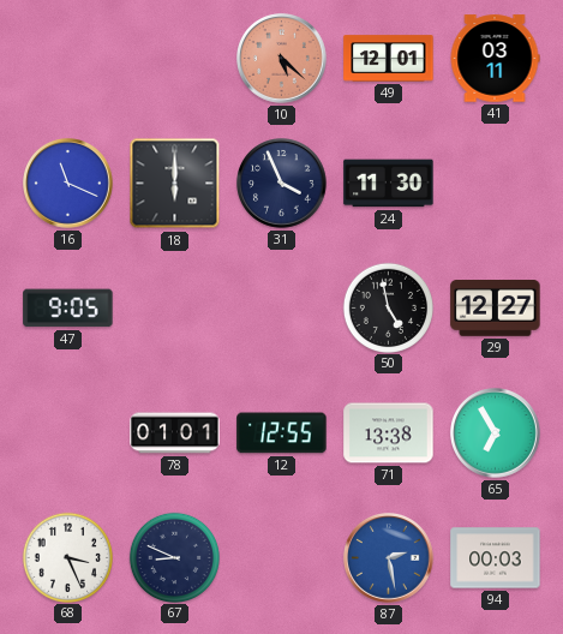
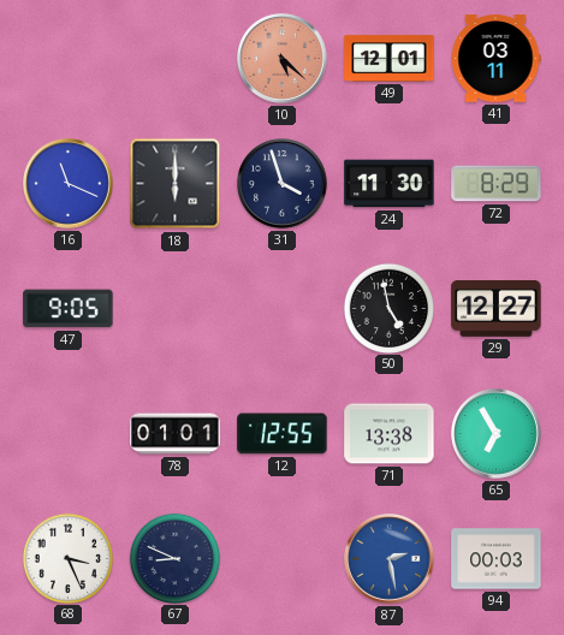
31: 3:56 -> 3:57
72: none -> 8:29
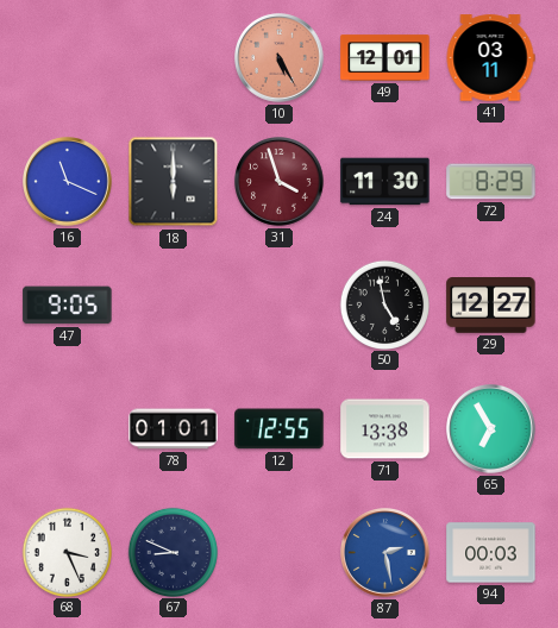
10: 5:22 -> 5:25
31 dial: navy -> burgundy
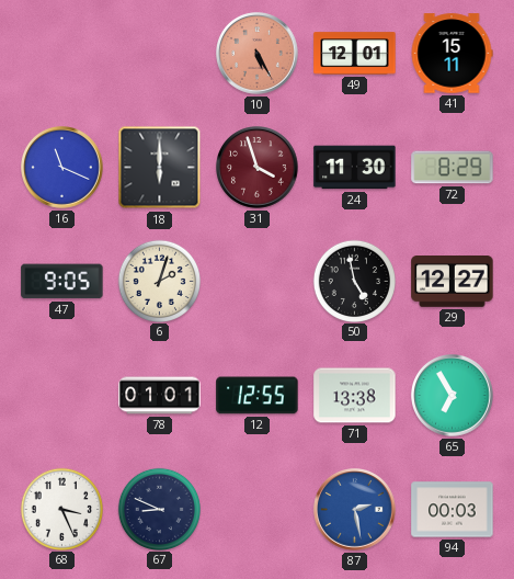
41: 03:11 -> 15:11
6: none -> 2:03
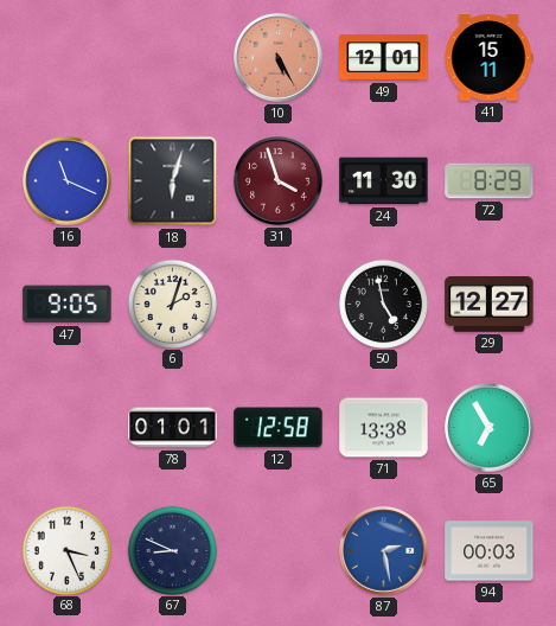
18: 6:00 -> 6:03
12: 12:55 -> 12:58
